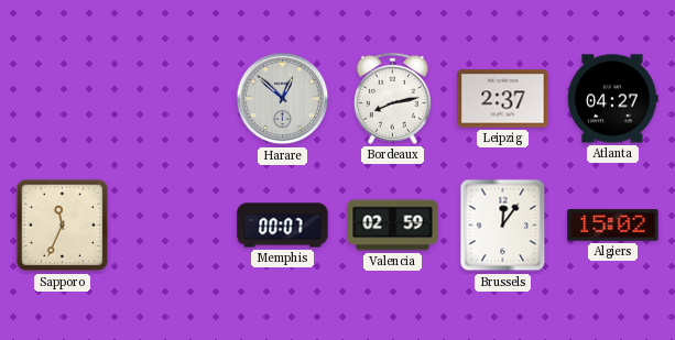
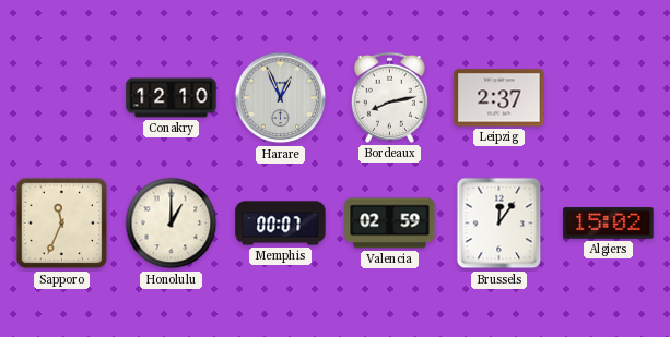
Conakry: none -> 12:10
Harare: 12:52 -> 12:56
Atlanta: 04:27 -> none
Honolulu: none -> 1:00
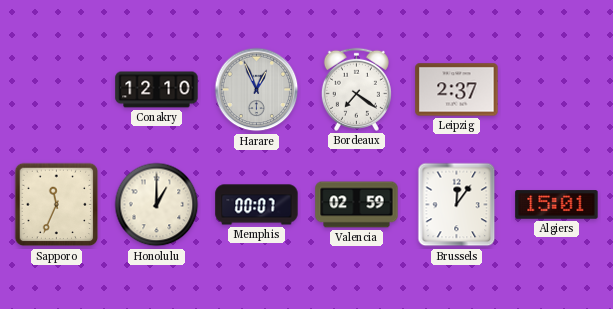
Bordeaux: 8:13 -> 7:21
Algiers: 15:02 -> 15:01
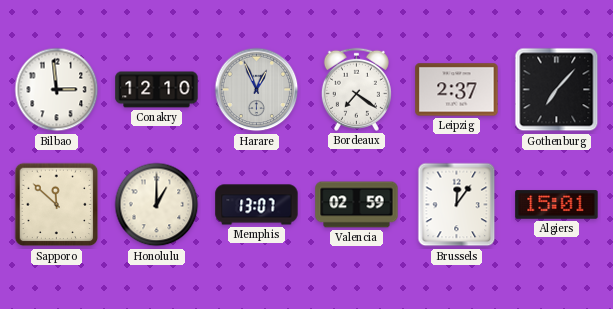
Bilbao: none -> 2:59
Gothenburg: none -> 7:07
Sapporo: 11:34 -> 11:52
Memphis: 00:07 -> 13:07
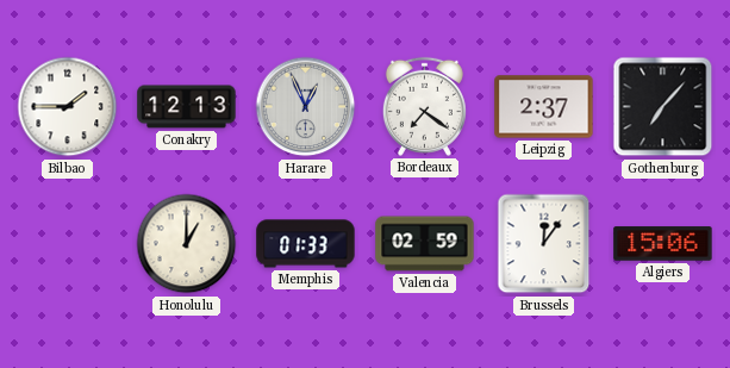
Bilbao: 2:59 -> 1:45
Conakry: 12:10 -> 12:13
Sapporo: 11:52 -> none
Memphis: 13:07 -> 01:33
Algiers: 15:01 -> 15:06
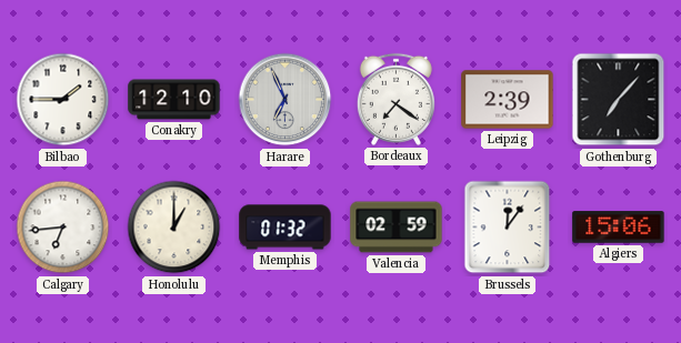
Conakry: 12:13 -> 12:10
Harare: 12:56 -> 6:56
Leipzig: 2:37 -> 2:39
Calgary: none -> 6:44
Memphis: 01:33 -> 01:32
